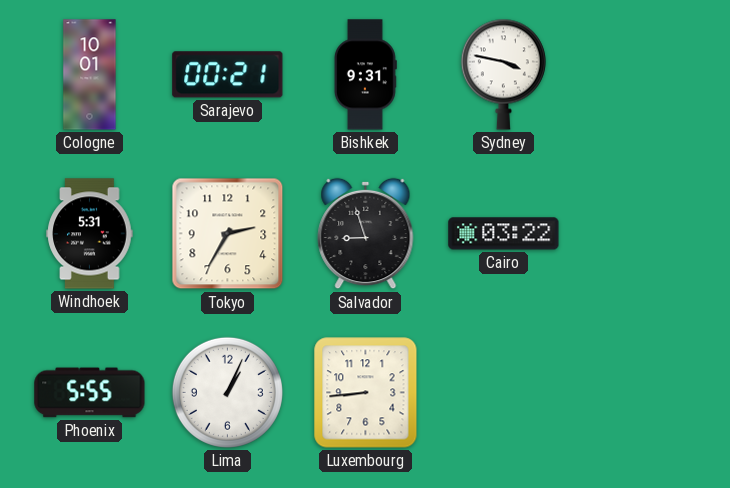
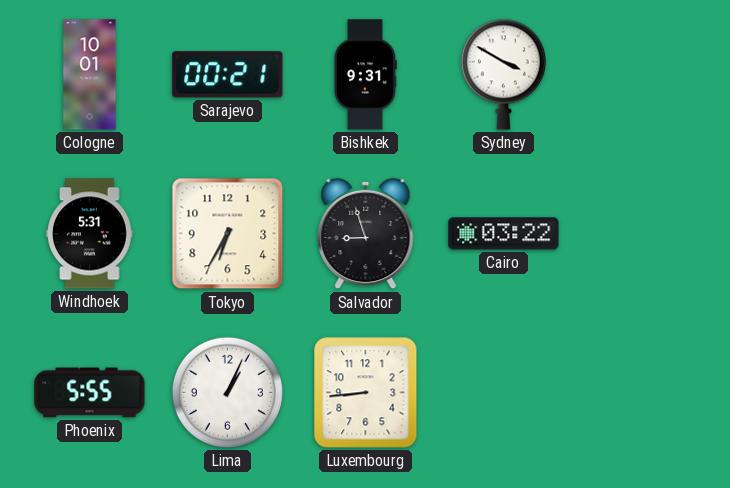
Sydney: 3:47 -> 3:50
Tokyo: 2:35 -> 6:35
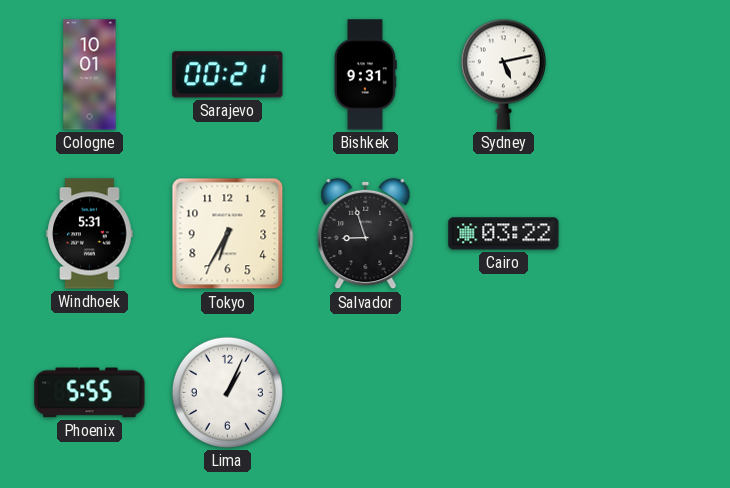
Sydney: 3:50 -> 5:13
Luxembourg: 8:44 -> none
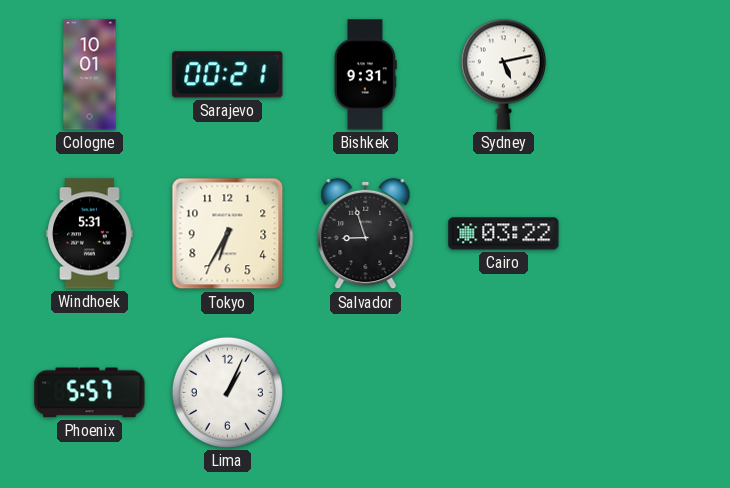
Phoenix: 5:55 -> 5:57
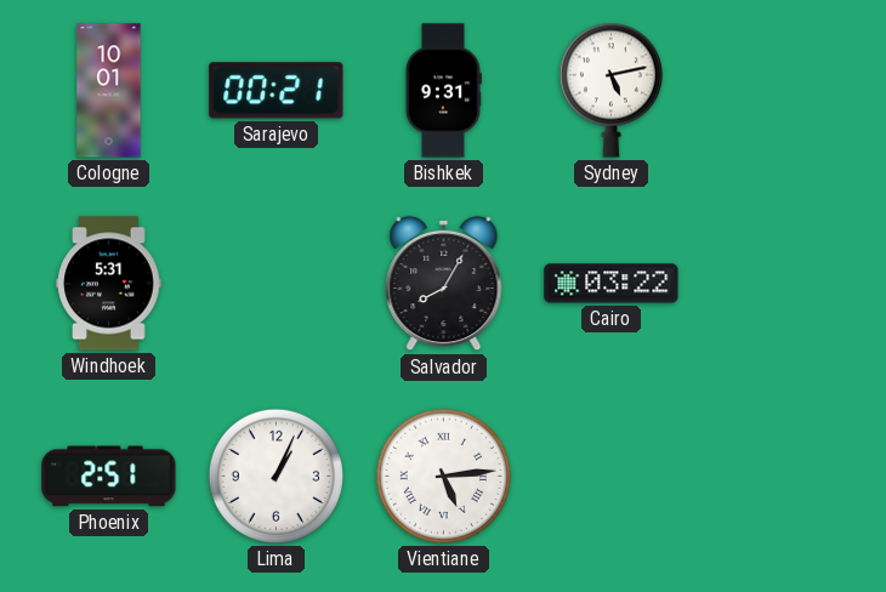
Tokyo: 6:35 -> none
Salvador: 8:57 -> 8:05
Phoenix: 5:57 -> 2:51
Vientiane: none -> 5:14
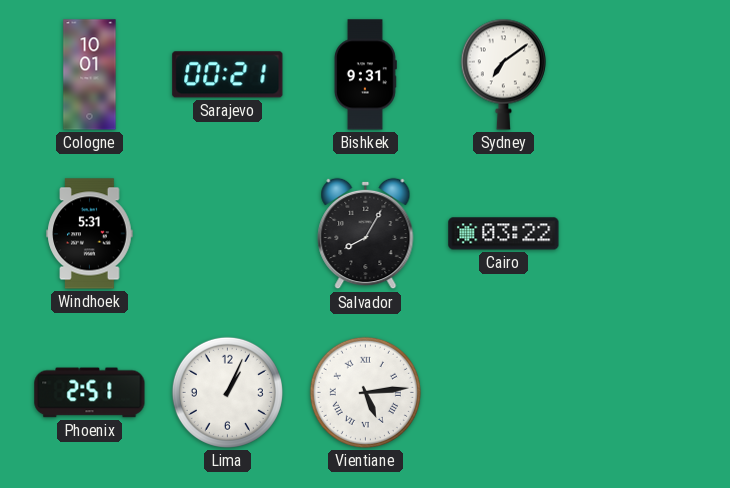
Sydney: 5:13 -> 7:09
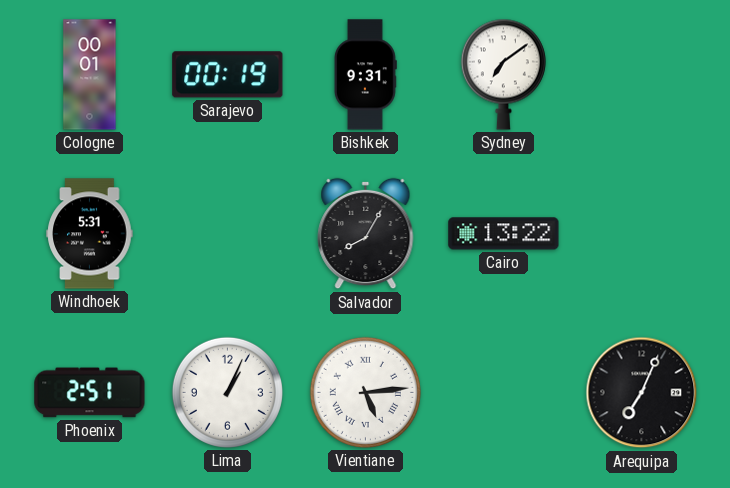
Cologne: 10:01 -> 00:01
Sarajevo: 00:21 -> 00:19
Cairo: 03:22 -> 13:22
Arequipa: none -> 7:04
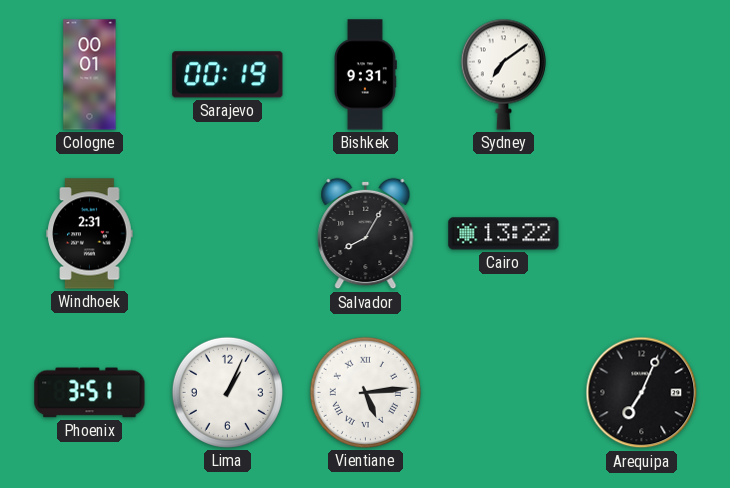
Windhoek: 5:31 -> 2:31
Phoenix: 2:51 -> 3:51
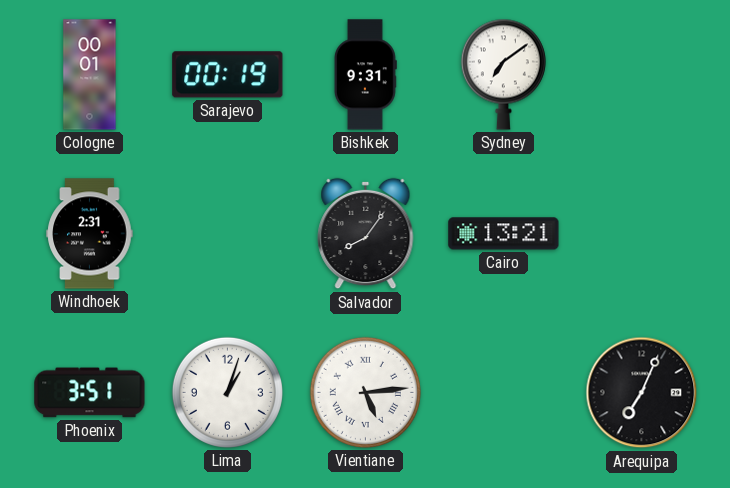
Salvador: 8:05 -> 8:06
Cairo: 13:22 -> 13:21
Lima: 1:04 -> 1:03
